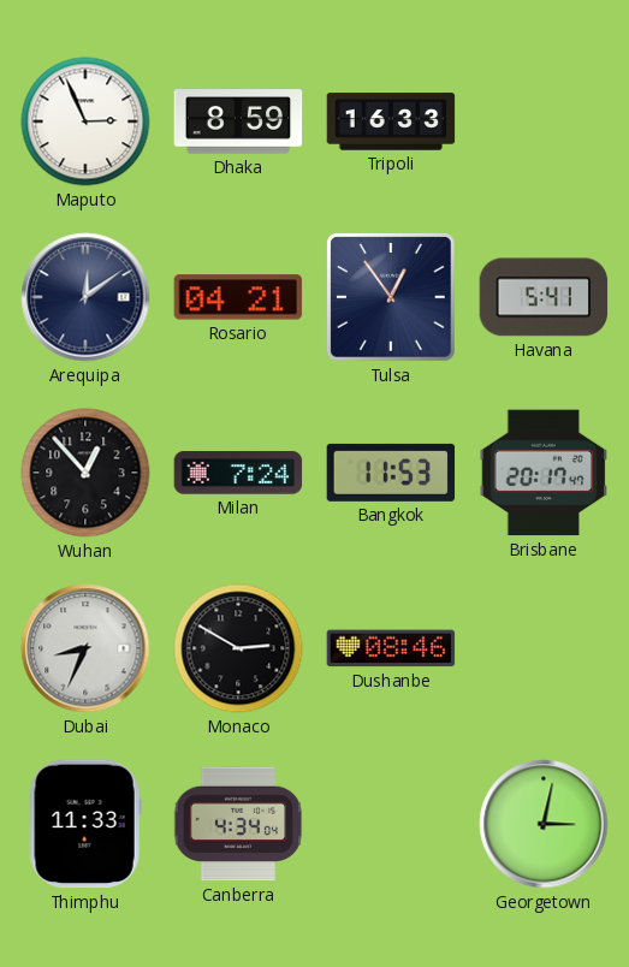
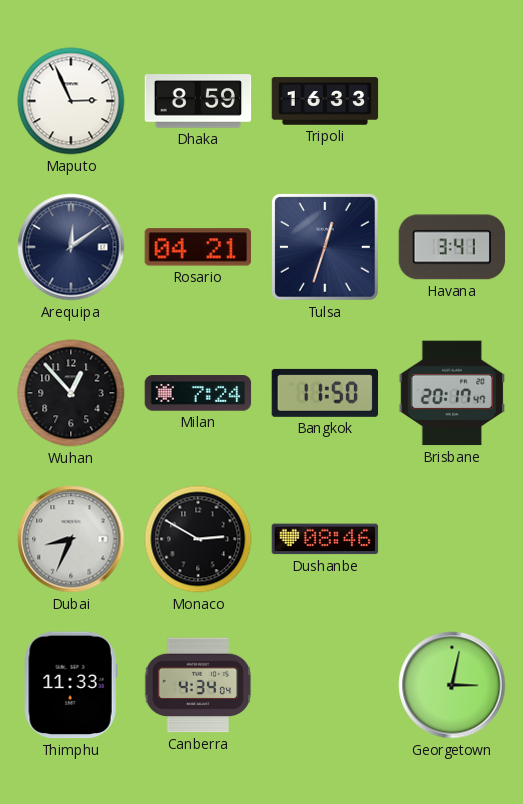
Tulsa: 12:54 -> 12:33
Havana: 5:41 -> 3:41
Bangkok: 11:53 -> 11:50
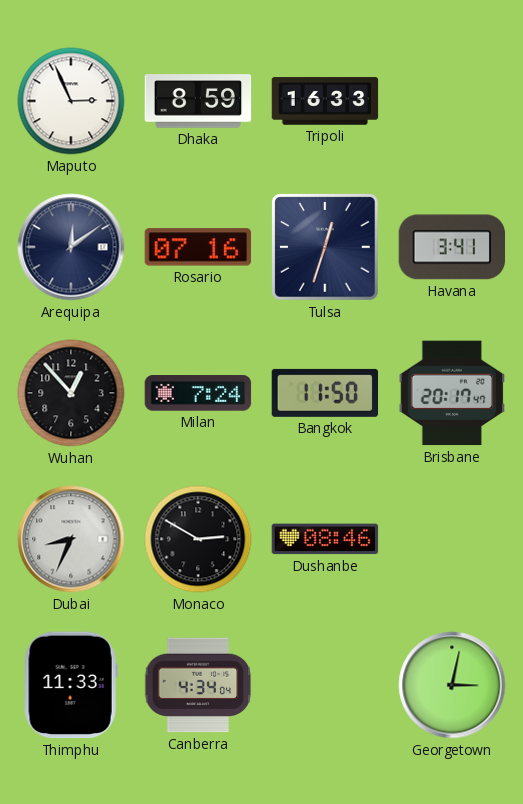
Rosario: 04:21 -> 07:16
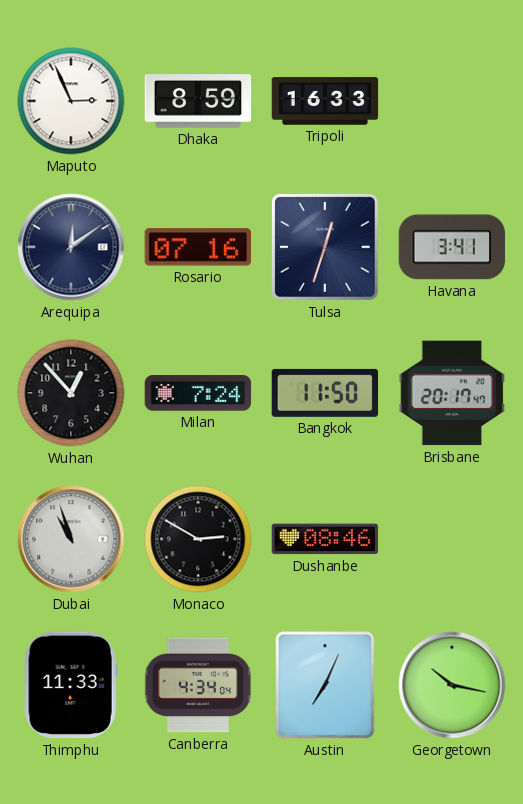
Dubai: 8:34 -> 10:57
Austin: none -> 7:04
Georgetown: 3:02 -> 10:17
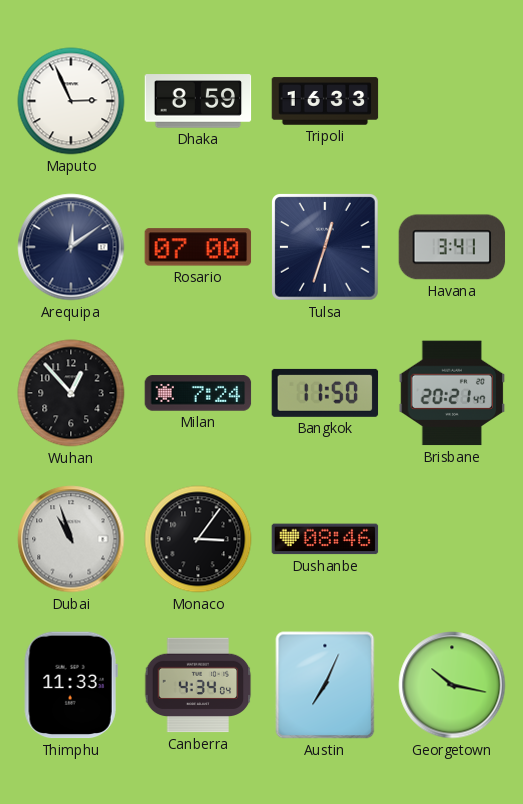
Rosario: 07:16 -> 07:00
Brisbane: 20:17 -> 20:21
Monaco: 2:50 -> 3:06
